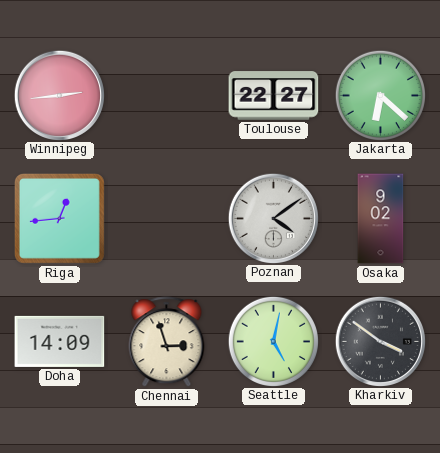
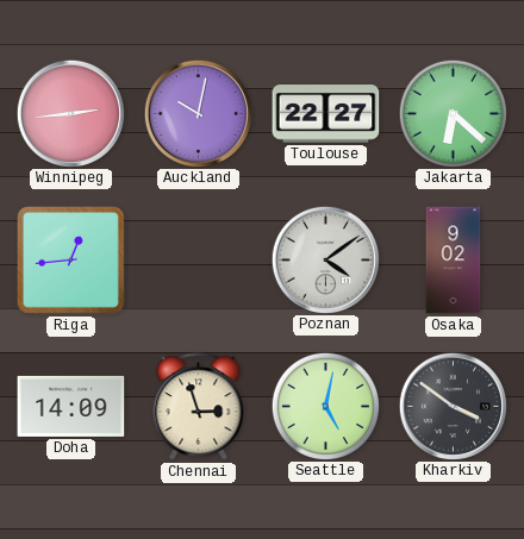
Auckland: none -> 10:02
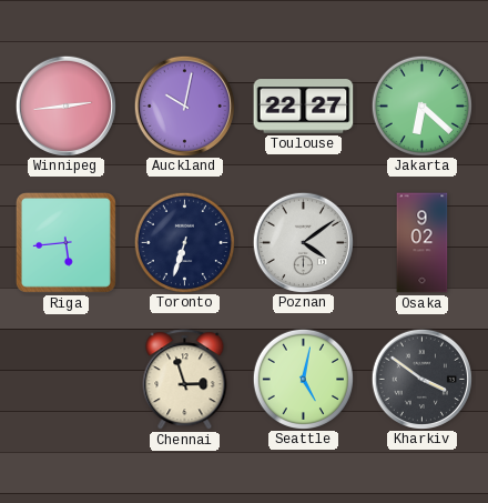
Riga: 12:44 -> 5:44
Toronto: none -> 6:33
Doha: 14:09 -> none
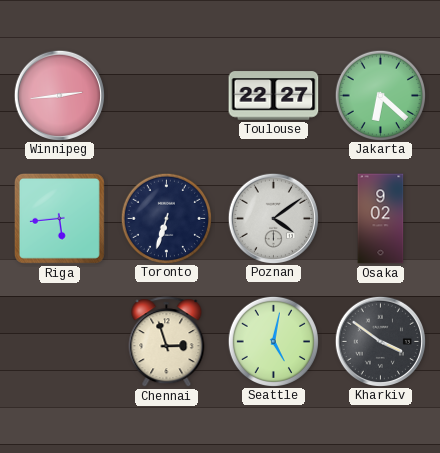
Auckland: 10:02 -> none
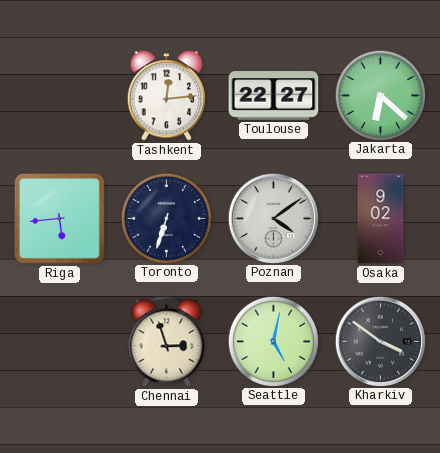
Winnipeg: 2:44 -> none
Tashkent: none -> 12:14
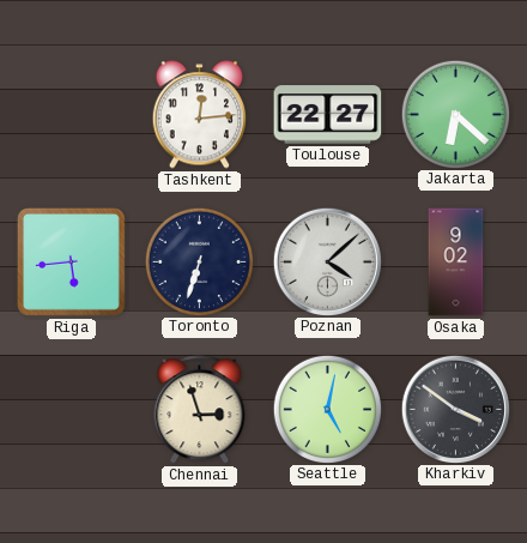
Poznan: 4:09 -> 4:08
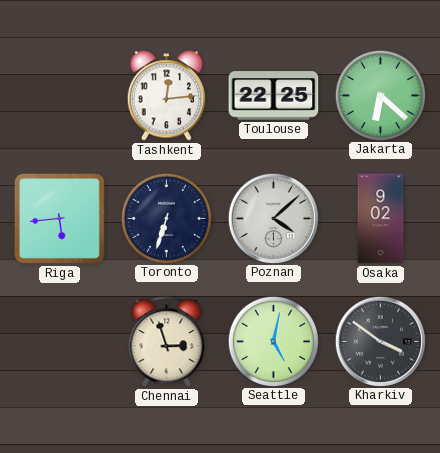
Toulouse: 22:27 -> 22:25
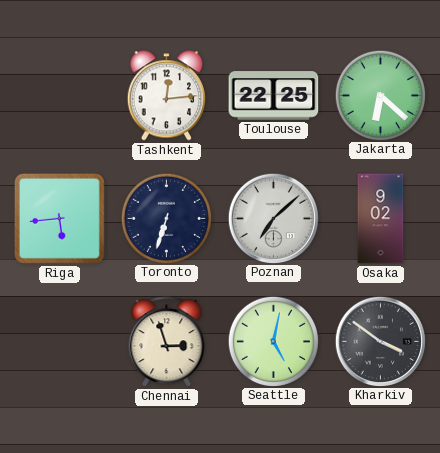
Poznan: 4:08 -> 7:08
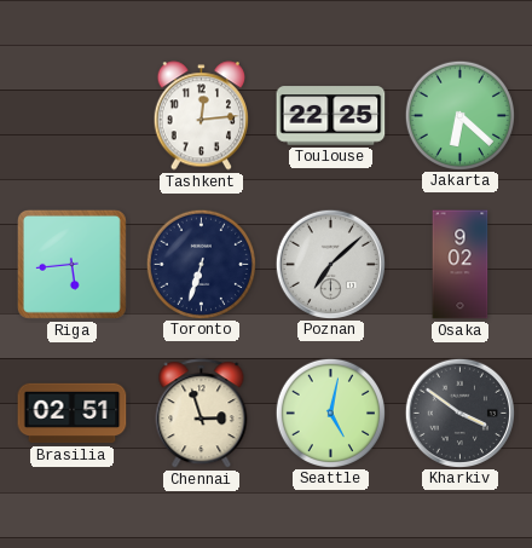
Brasilia: none -> 02:51
